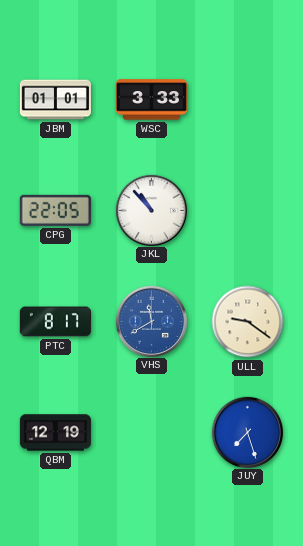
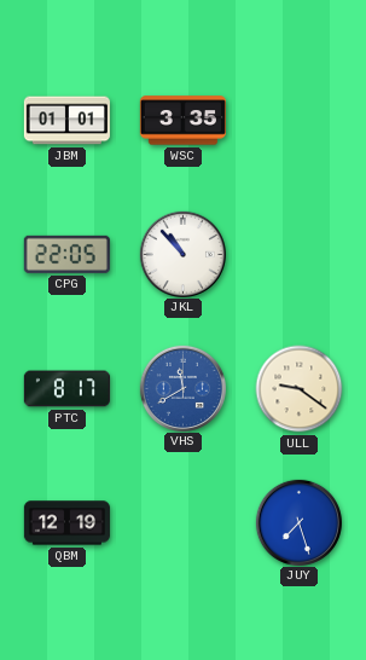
WSC: 3:33 -> 3:35
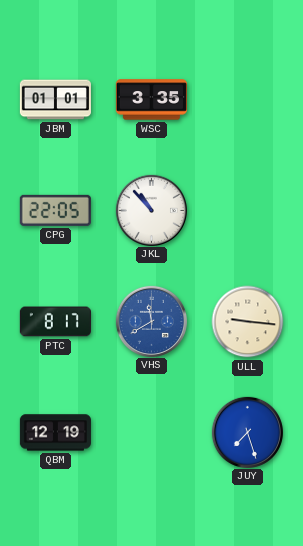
ULL: 9:21 -> 9:16
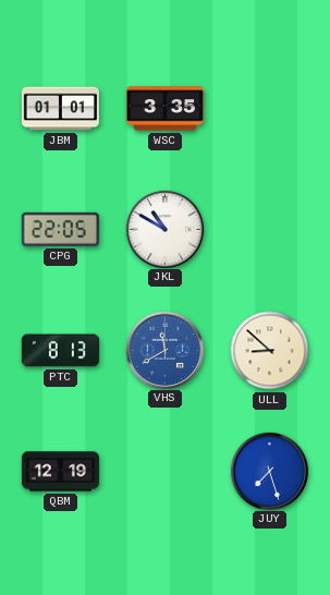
JKL: 10:53 -> 10:50
PTC: 8:17 -> 8:13
ULL: 9:16 -> 8:52
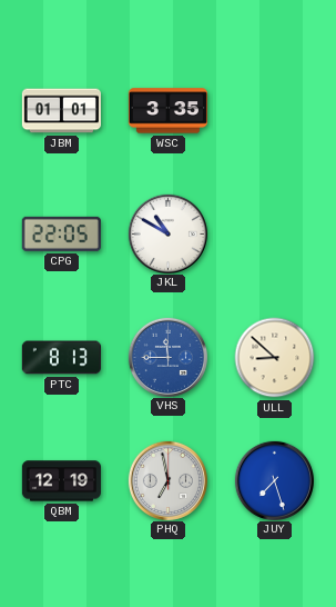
VHS: 11:40 -> 11:45
PHQ: none -> 6:58
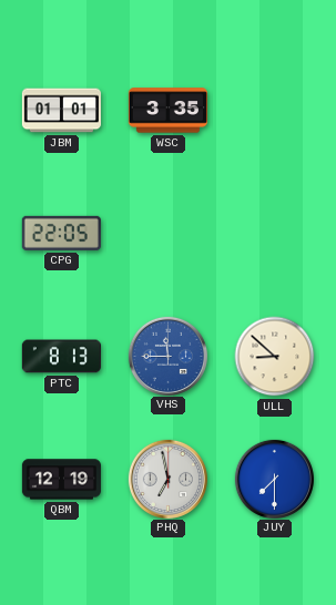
JKL: 10:50 -> none
JUY: 7:27 -> 7:30
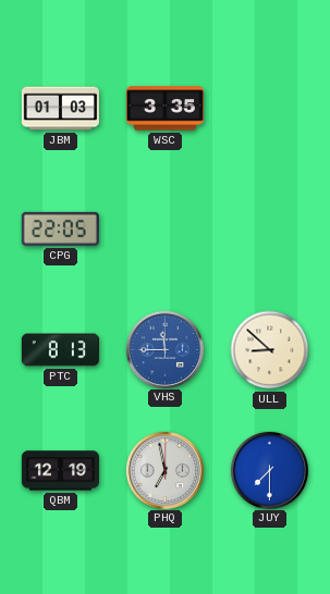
JBM: 01:01 -> 01:03
